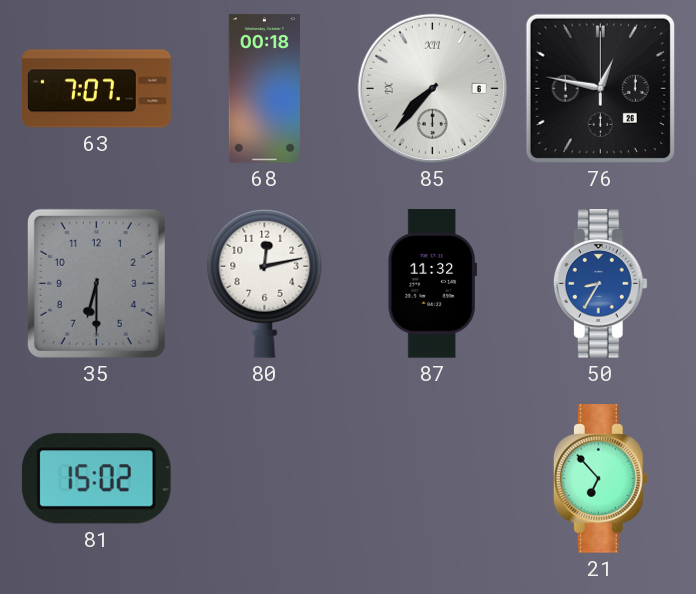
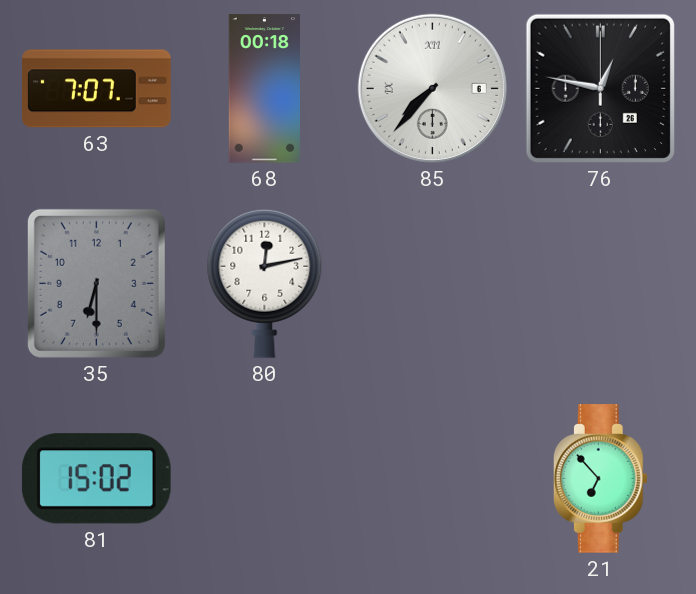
87: 11:32 -> none
50: 8:35 -> none
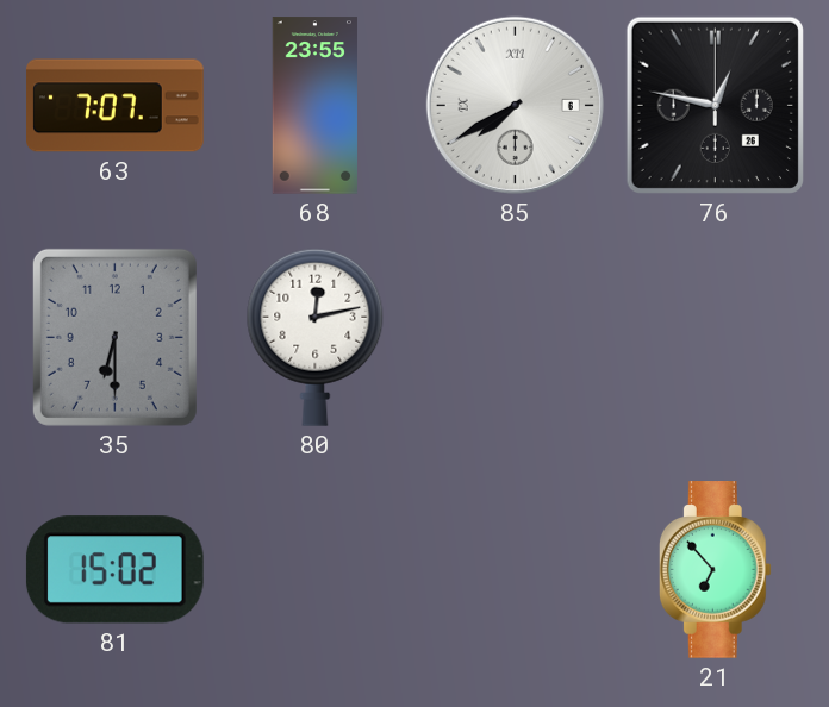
68: 00:18 -> 23:55
85: 7:37 -> 7:40
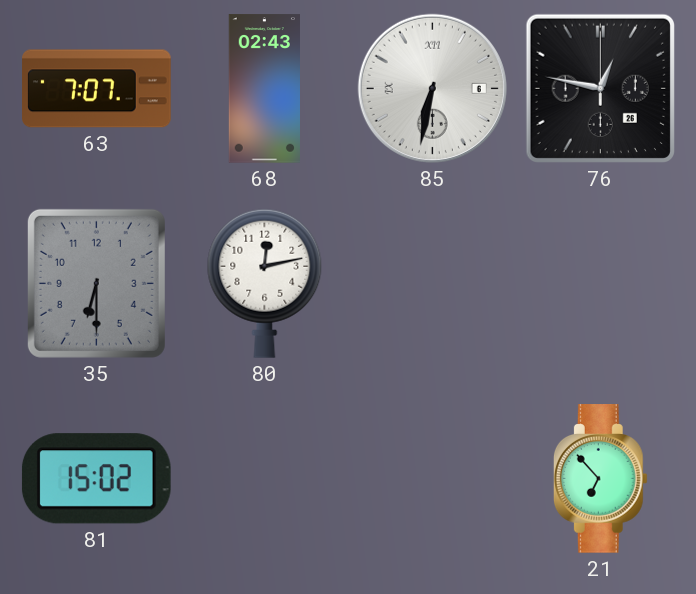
68: 23:55 -> 02:43
85: 7:40 -> 6:32
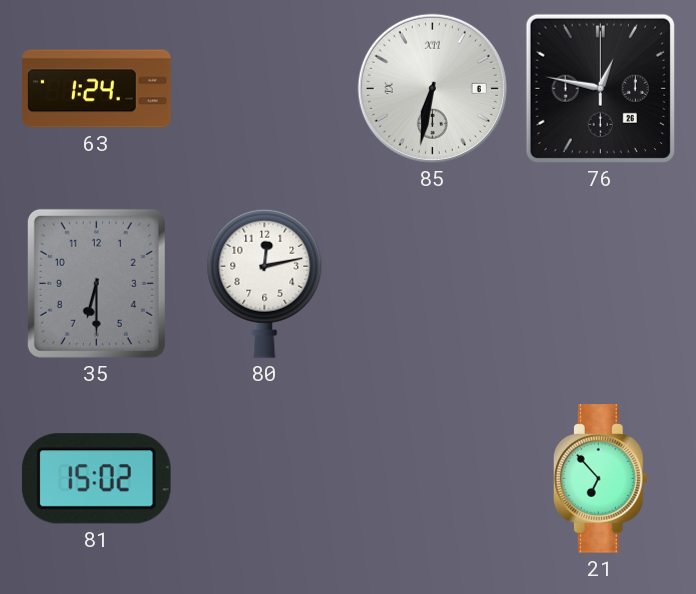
63: 7:07 -> 1:24
68: 02:43 -> none
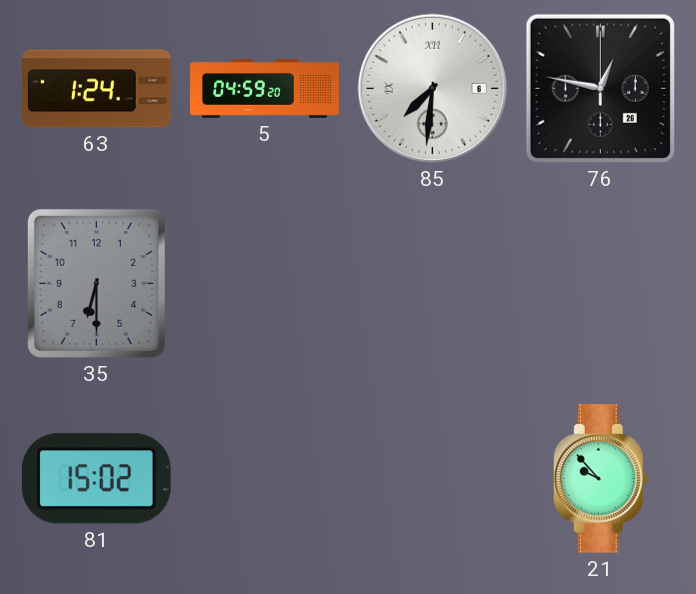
5: none -> 04:59
85: 6:32 -> 7:31
80: 12:13 -> none
21: 6:53 -> 9:53
